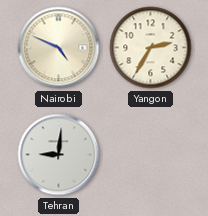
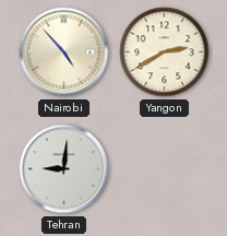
Nairobi: 4:49 -> 4:53
Yangon: 2:35 -> 2:40
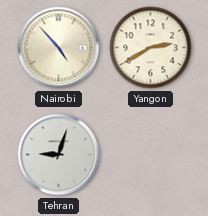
Tehran: 9:01 -> 9:03
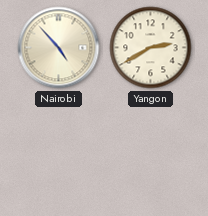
Tehran: 9:03 -> none
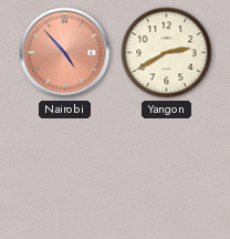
Nairobi dial: cream -> salmon
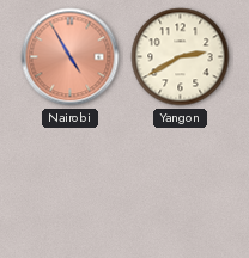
Nairobi: 4:53 -> 4:55
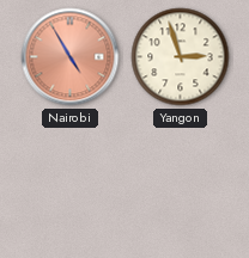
Yangon: 2:40 -> 2:57
